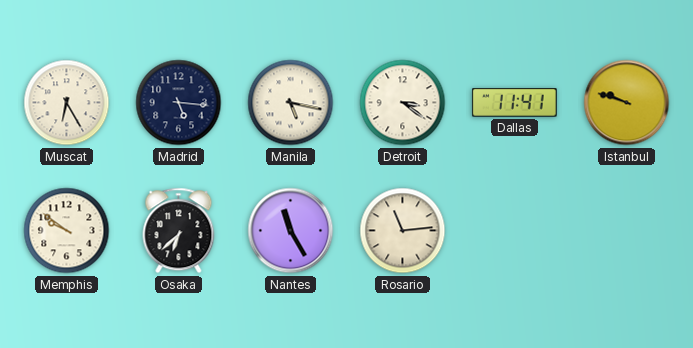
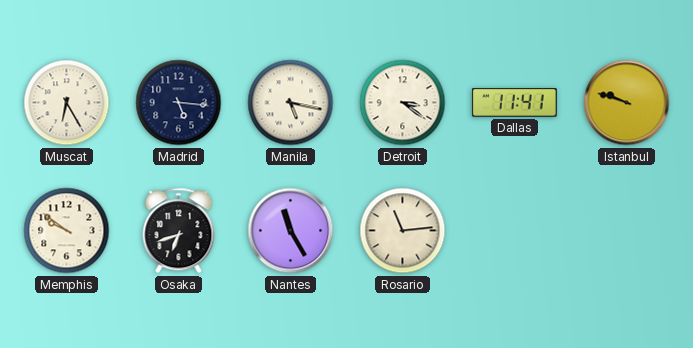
Osaka: 6:38 -> 6:42
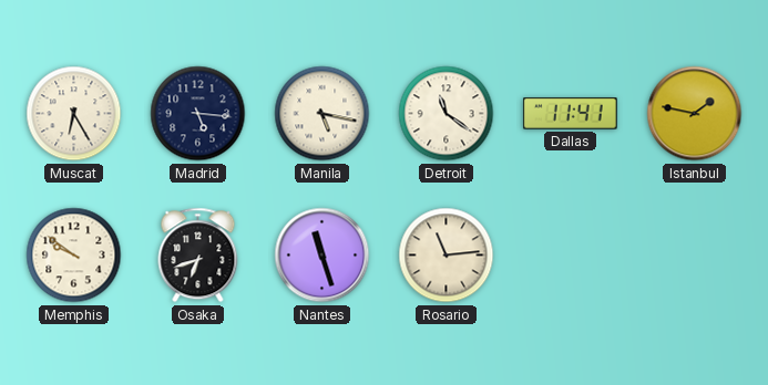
Detroit: 3:21 -> 11:21
Istanbul: 9:48 -> 1:47
Nantes: 11:25 -> 11:27
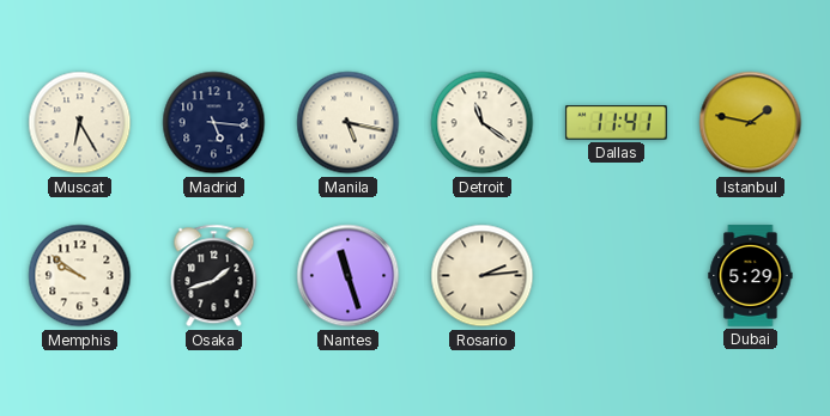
Osaka: 6:42 -> 1:42
Rosario: 11:14 -> 2:14
Dubai: none -> 5:29
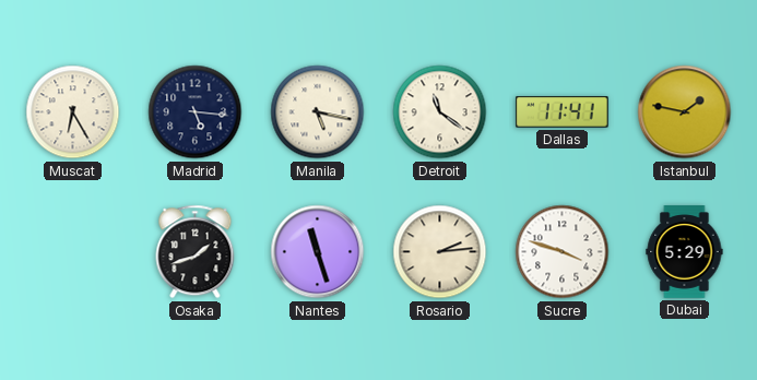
Memphis: 9:51 -> none
Sucre: none -> 3:48
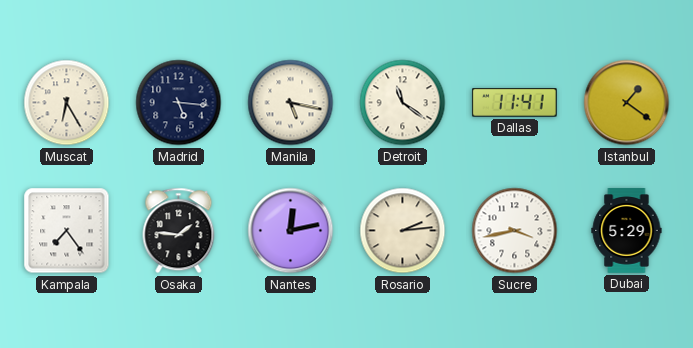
Istanbul: 1:47 -> 1:21
Kampala: none -> 7:24
Osaka: 1:42 -> 1:46
Nantes: 11:27 -> 12:13
Sucre: 3:48 -> 3:43
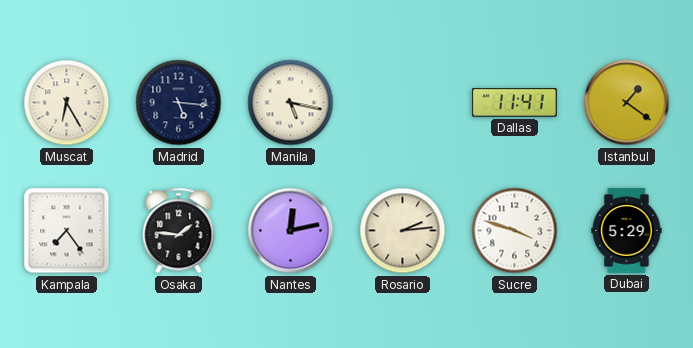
Detroit: 11:21 -> none
Sucre: 3:43 -> 3:48
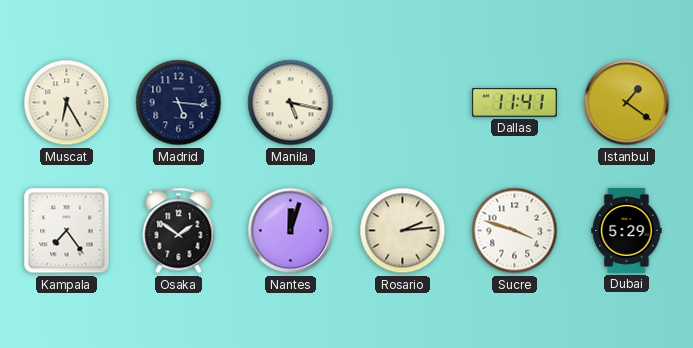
Osaka: 1:46 -> 1:51
Nantes: 12:13 -> 12:03
